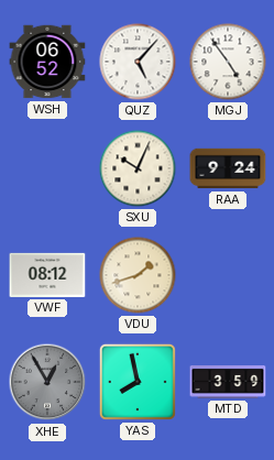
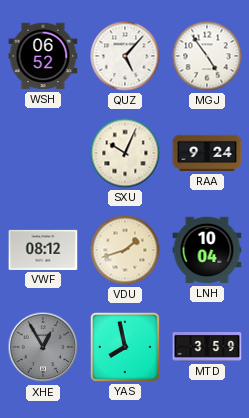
LNH: none -> 10:04
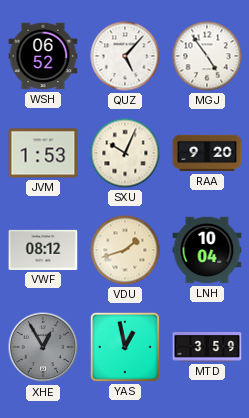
JVM: none -> 1:53
RAA: 9:24 -> 9:20
YAS: 7:58 -> 12:58
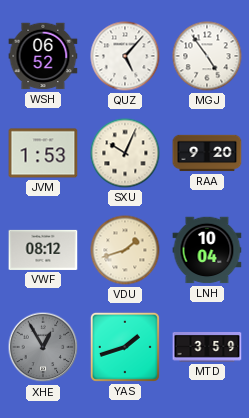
YAS: 12:58 -> 1:42
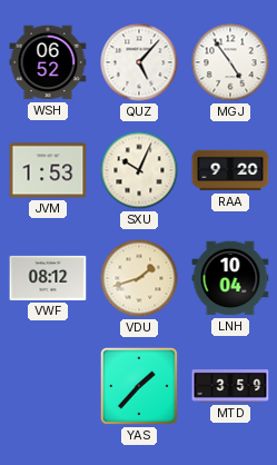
XHE: 12:55 -> none
YAS: 1:42 -> 1:37
